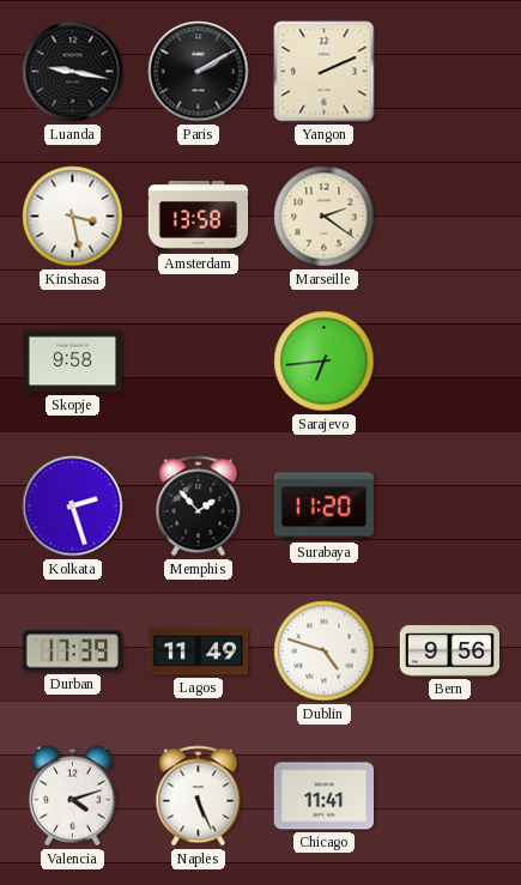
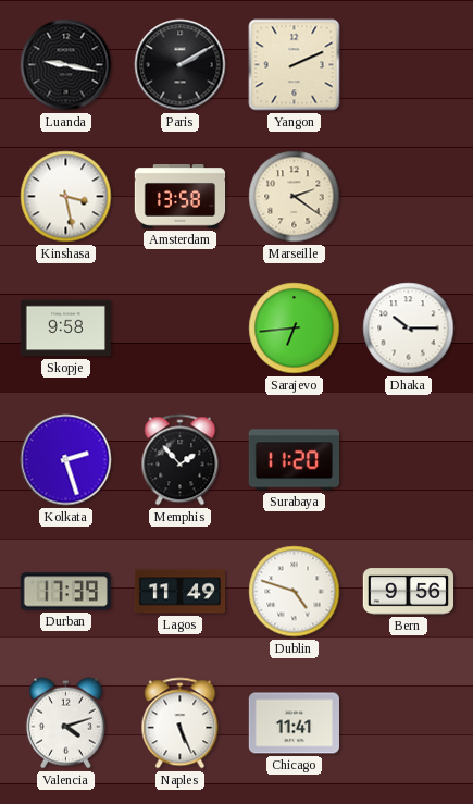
Dhaka: none -> 10:15
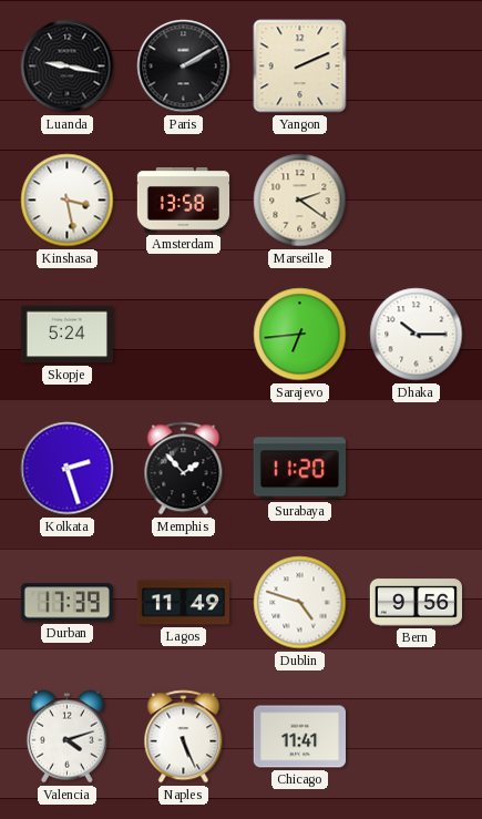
Skopje: 9:58 -> 5:24
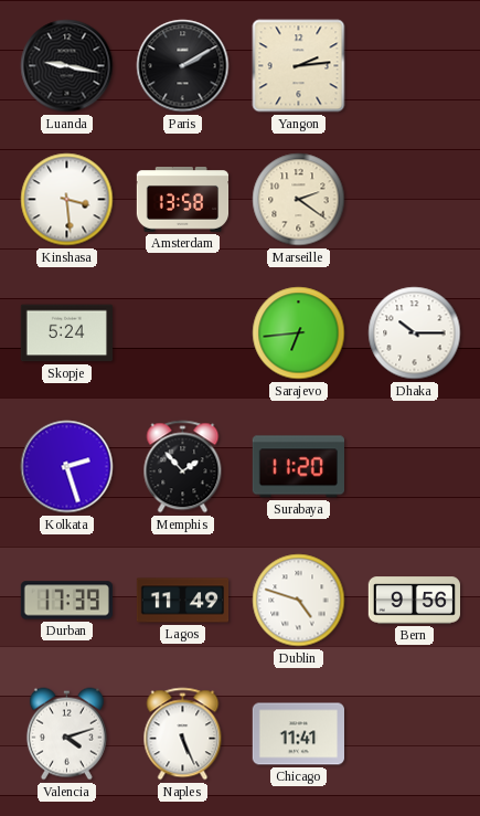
Yangon: 2:11 -> 2:14
Kinshasa: 3:28 -> 3:29
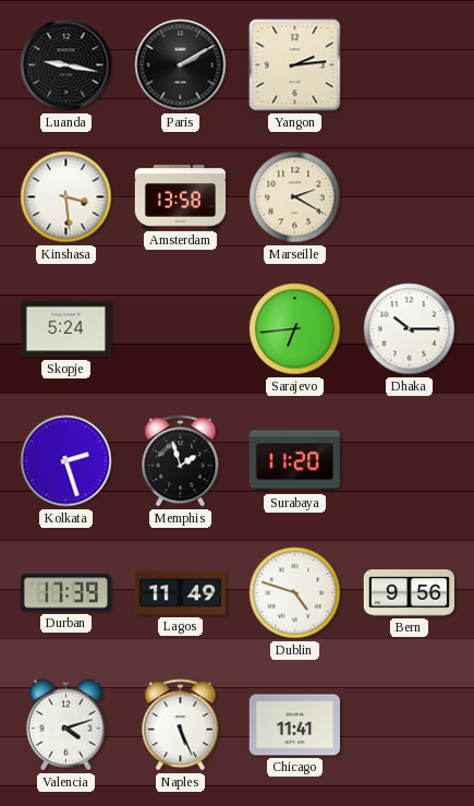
Marseille: 2:21 -> 2:20
Memphis: 1:53 -> 1:57
